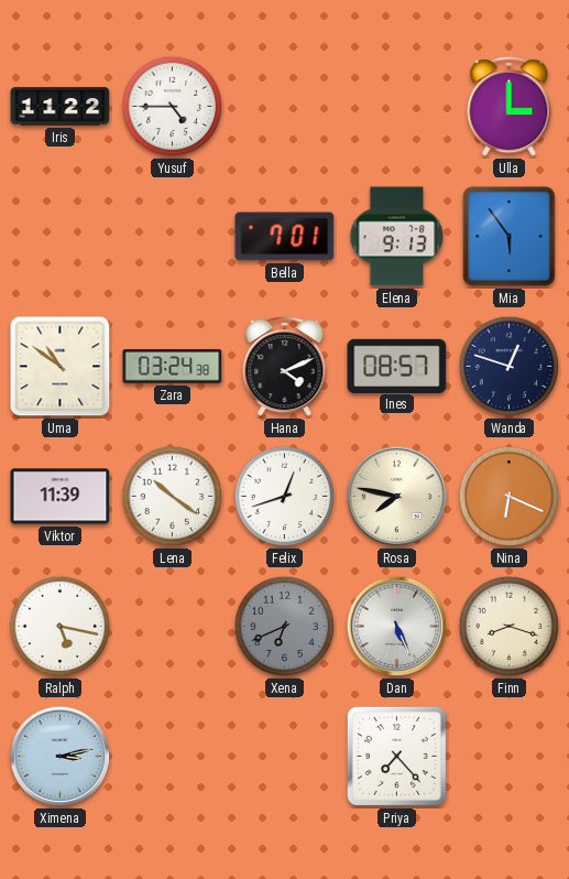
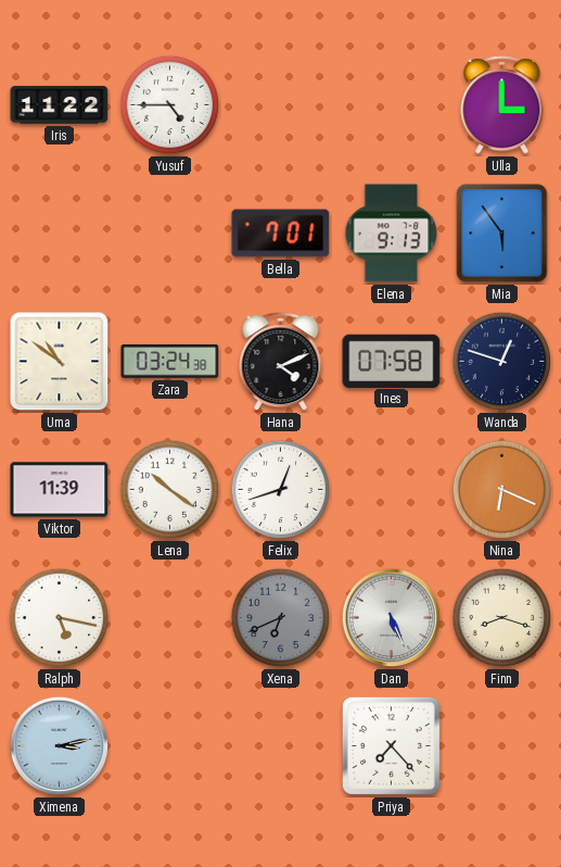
Ines: 08:57 -> 07:58
Rosa: 7:47 -> none
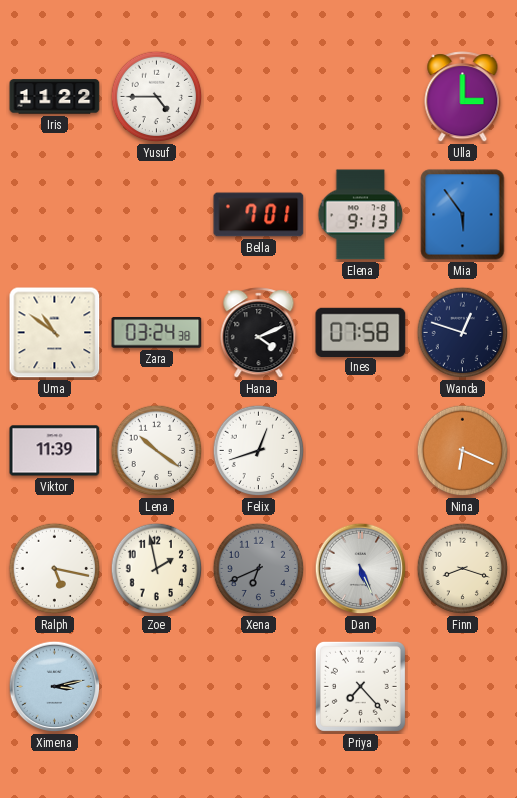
Zoe: none -> 1:58
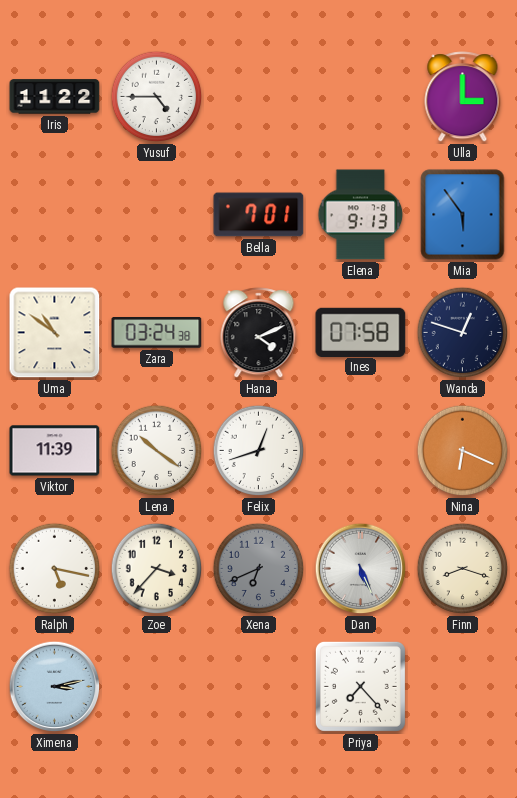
Zoe: 1:58 -> 3:37
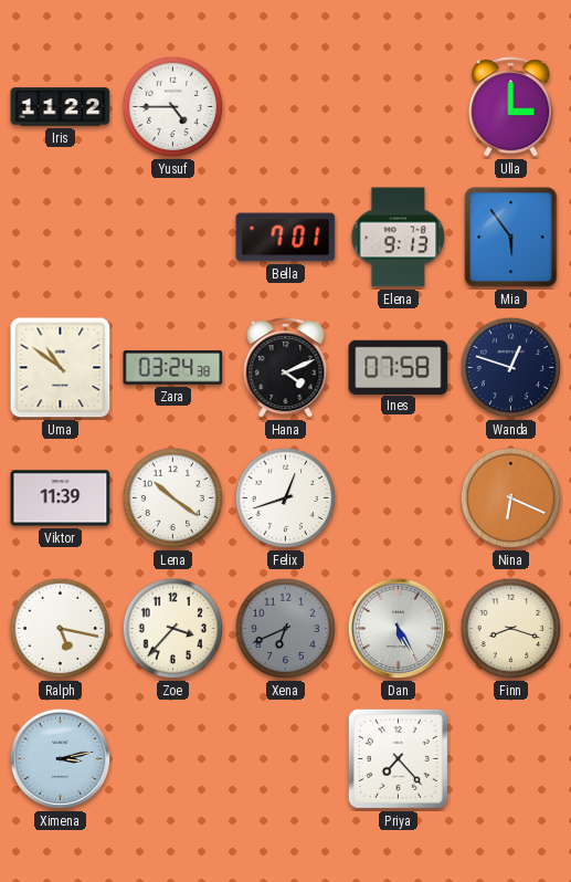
Dan: 5:26 -> 5:25
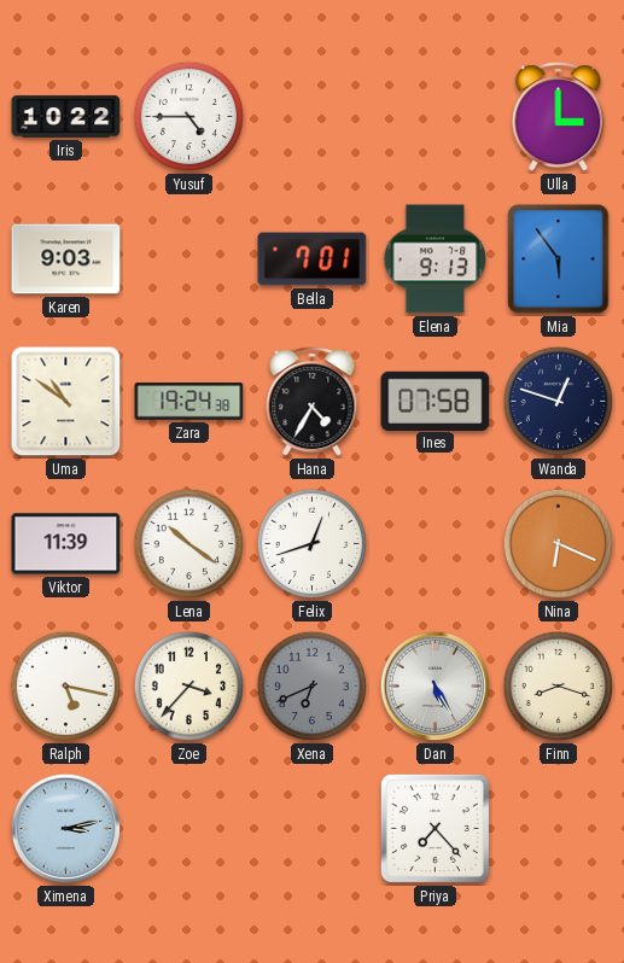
Iris: 11:22 -> 10:22
Karen: none -> 9:03
Zara: 03:24 -> 19:24
Hana: 4:11 -> 4:35
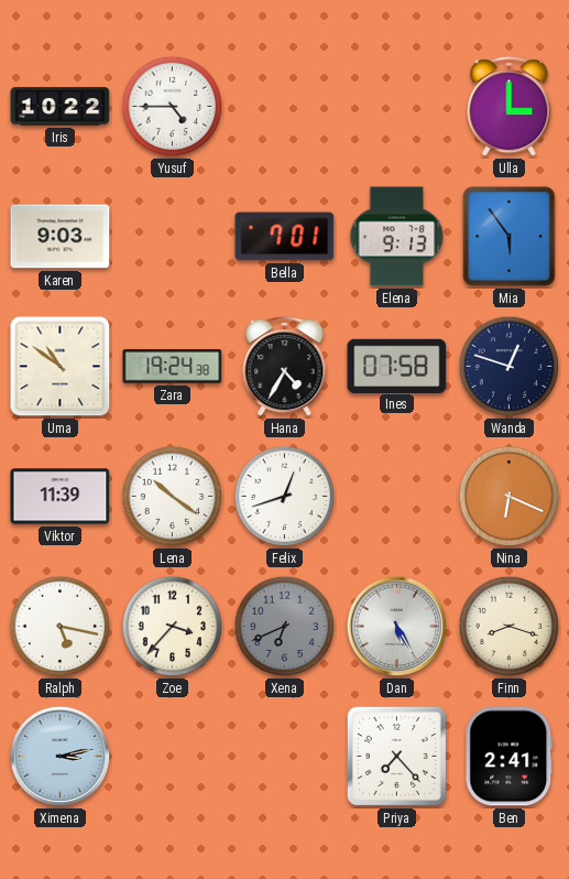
Ben: none -> 2:41
